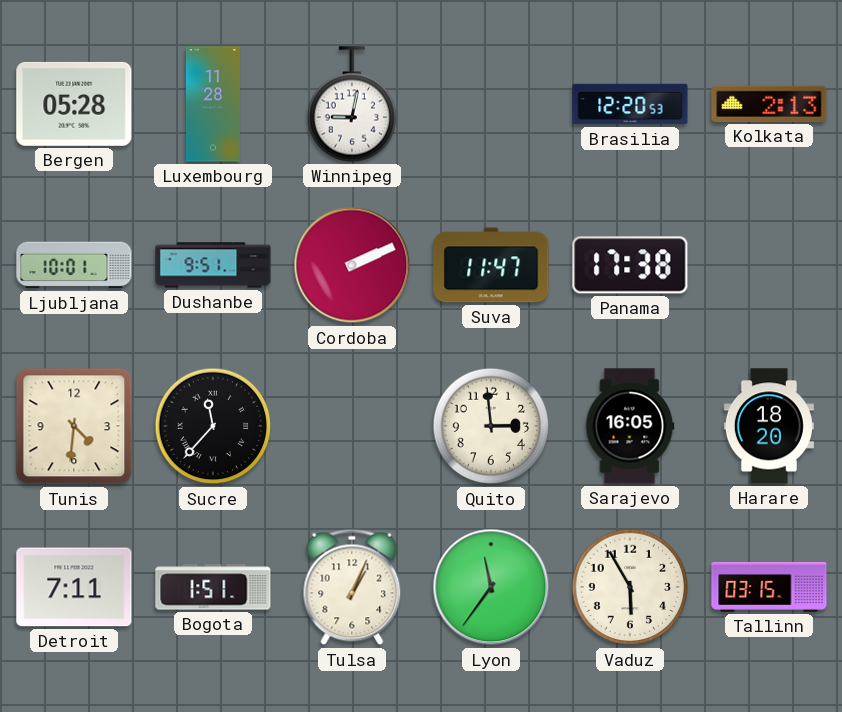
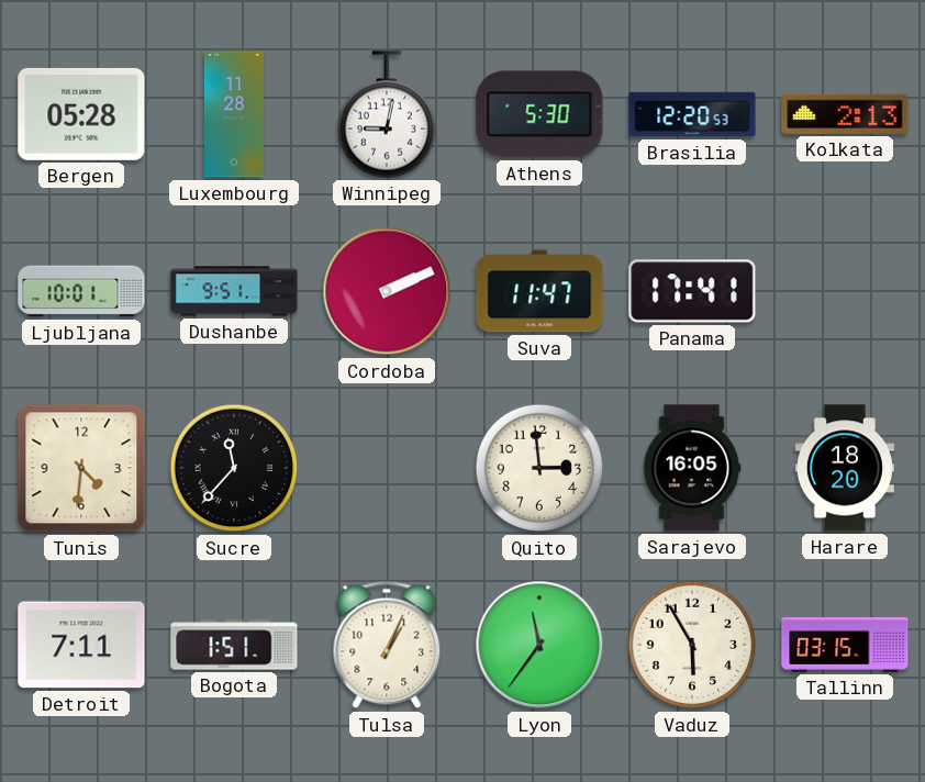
Athens: none -> 5:30
Panama: 17:38 -> 17:41
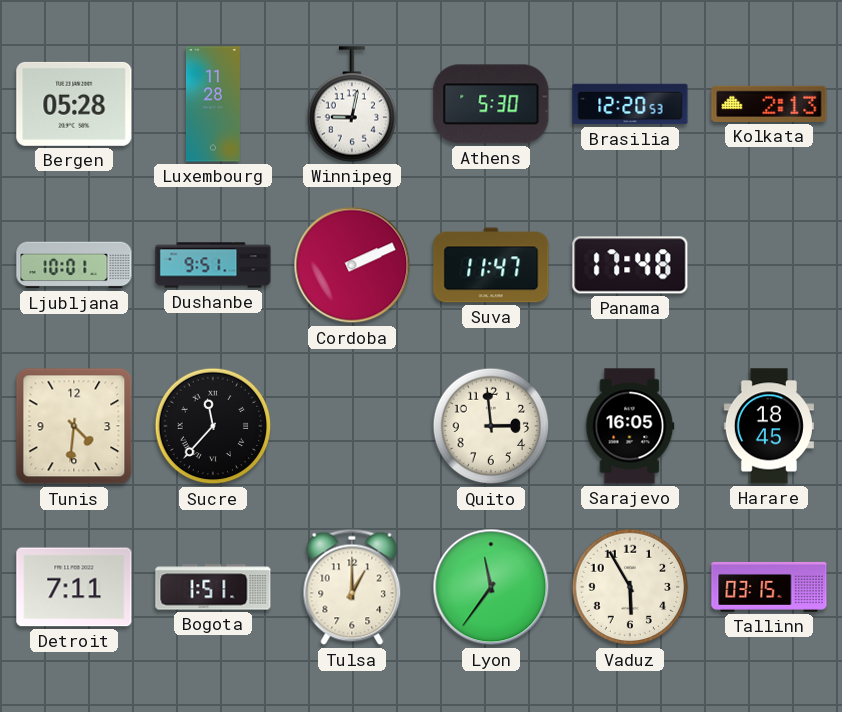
Panama: 17:41 -> 17:48
Harare: 18:20 -> 18:45
Tulsa: 1:04 -> 1:00
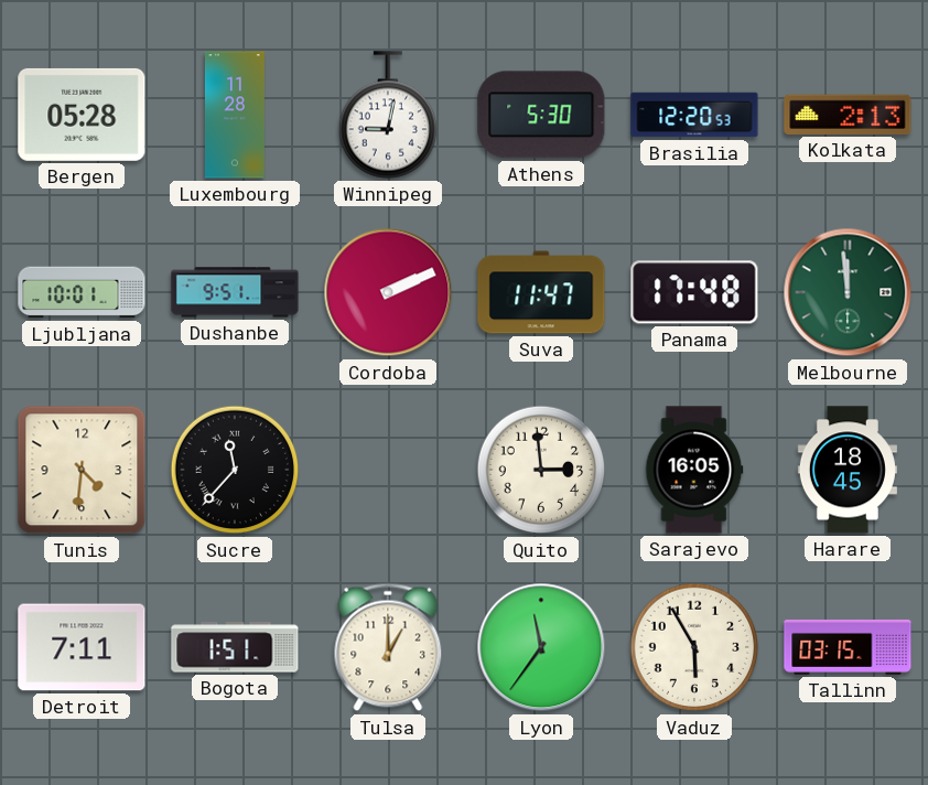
Melbourne: none -> 11:59
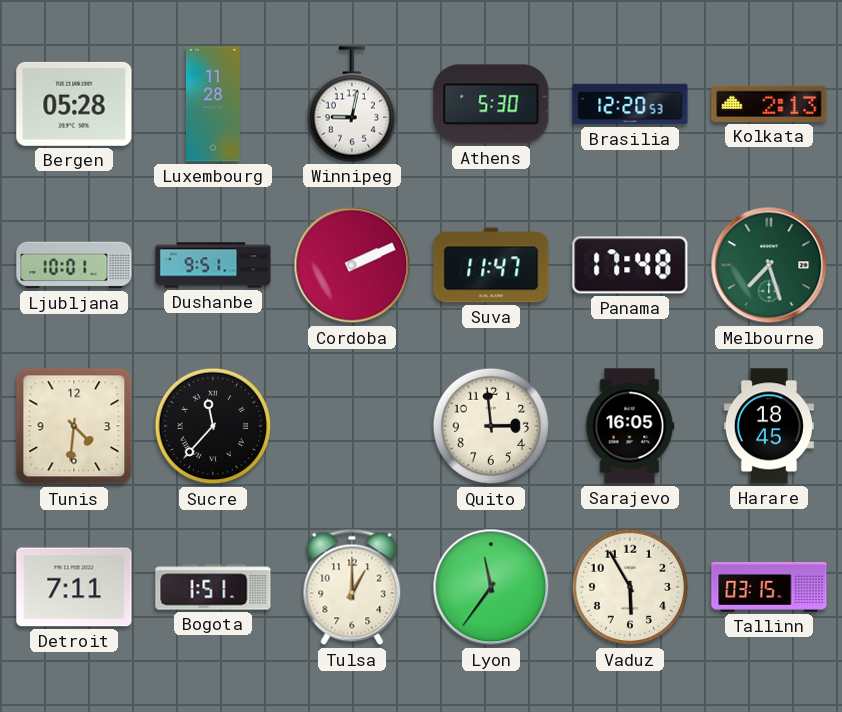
Melbourne: 11:59 -> 7:27
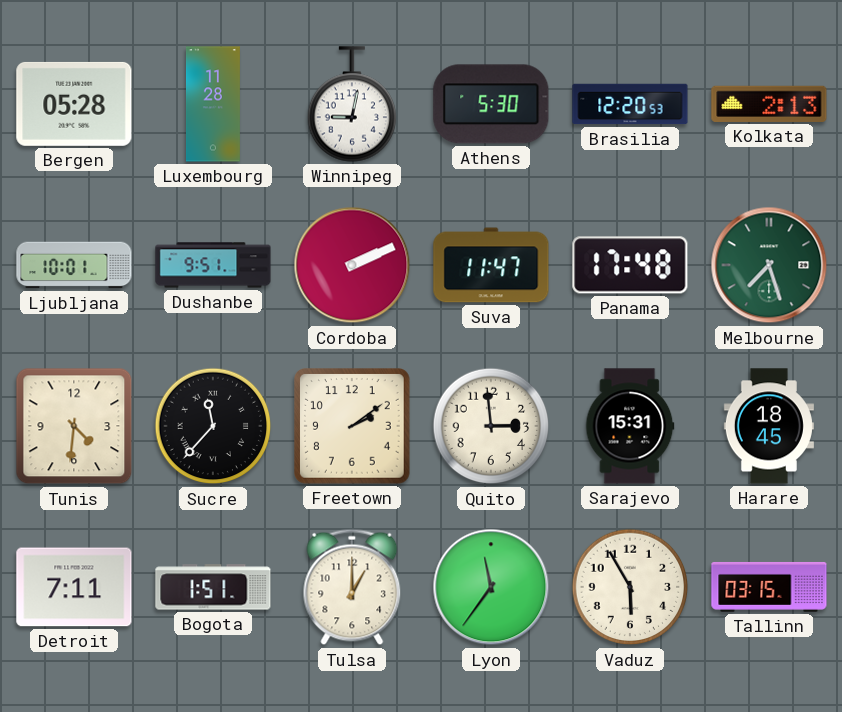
Freetown: none -> 2:09
Sarajevo: 16:05 -> 15:31
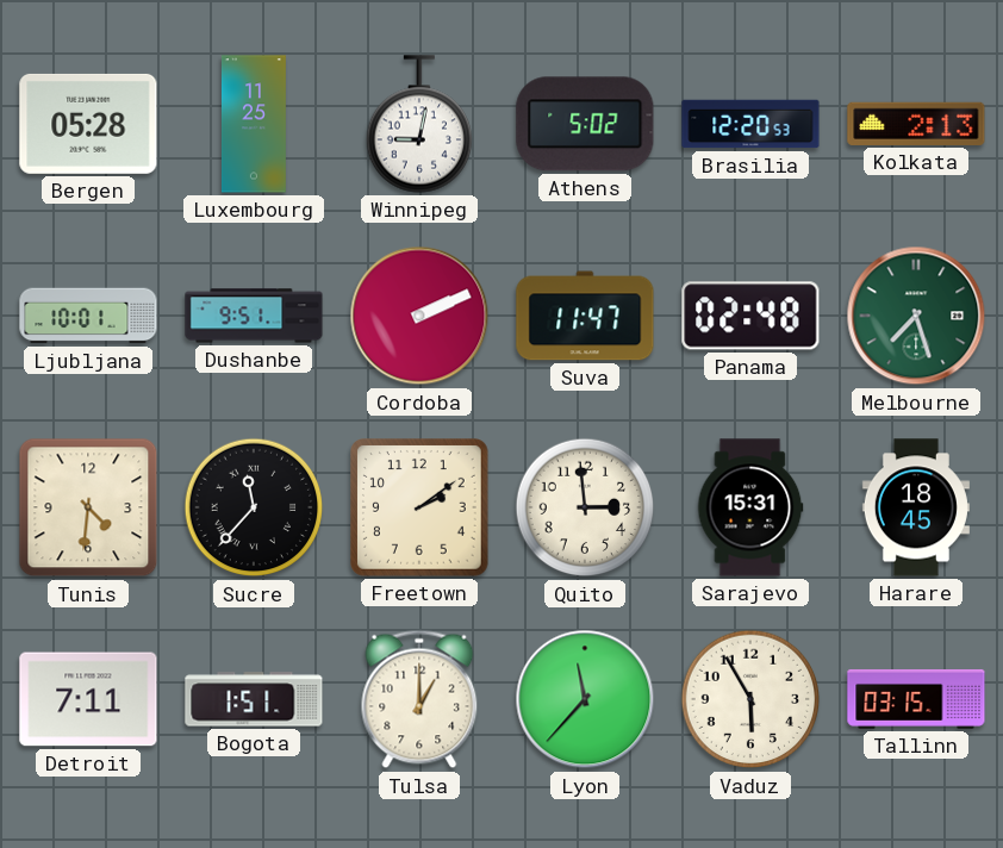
Luxembourg: 11:28 -> 11:25
Athens: 5:30 -> 5:02
Panama: 17:48 -> 02:48
Lyon: 11:36 -> 11:37
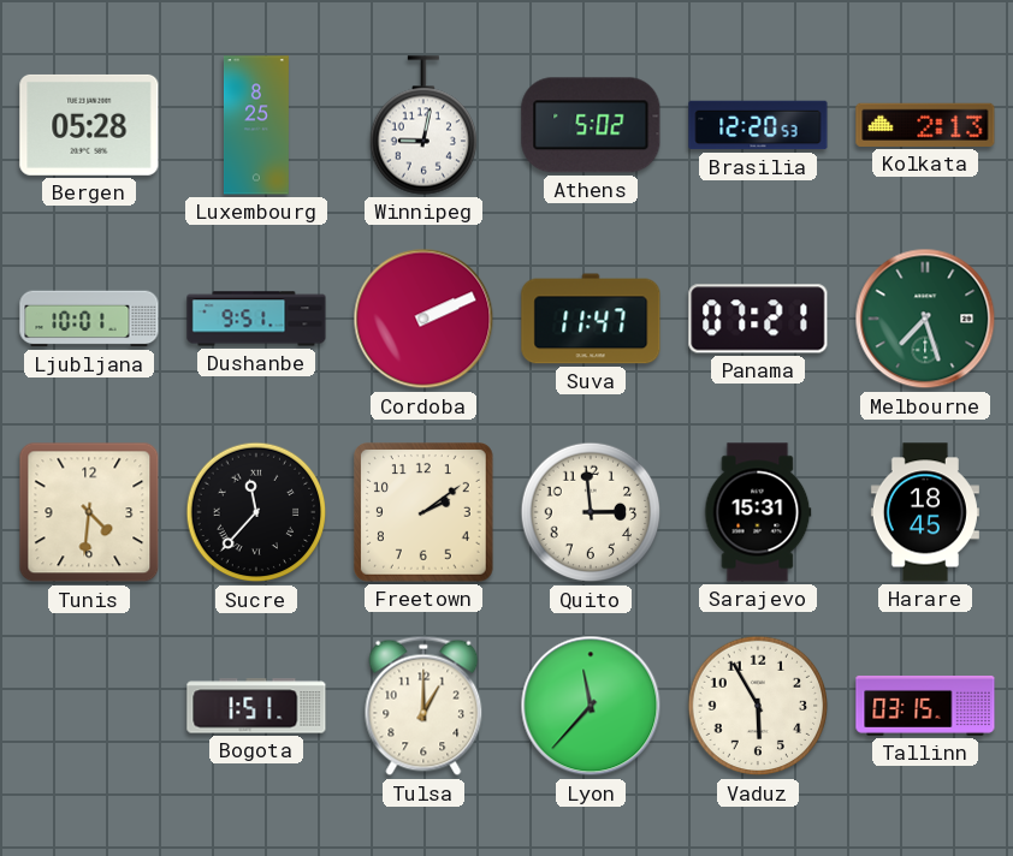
Luxembourg: 11:25 -> 8:25
Panama: 02:48 -> 07:21
Detroit: 7:11 -> none
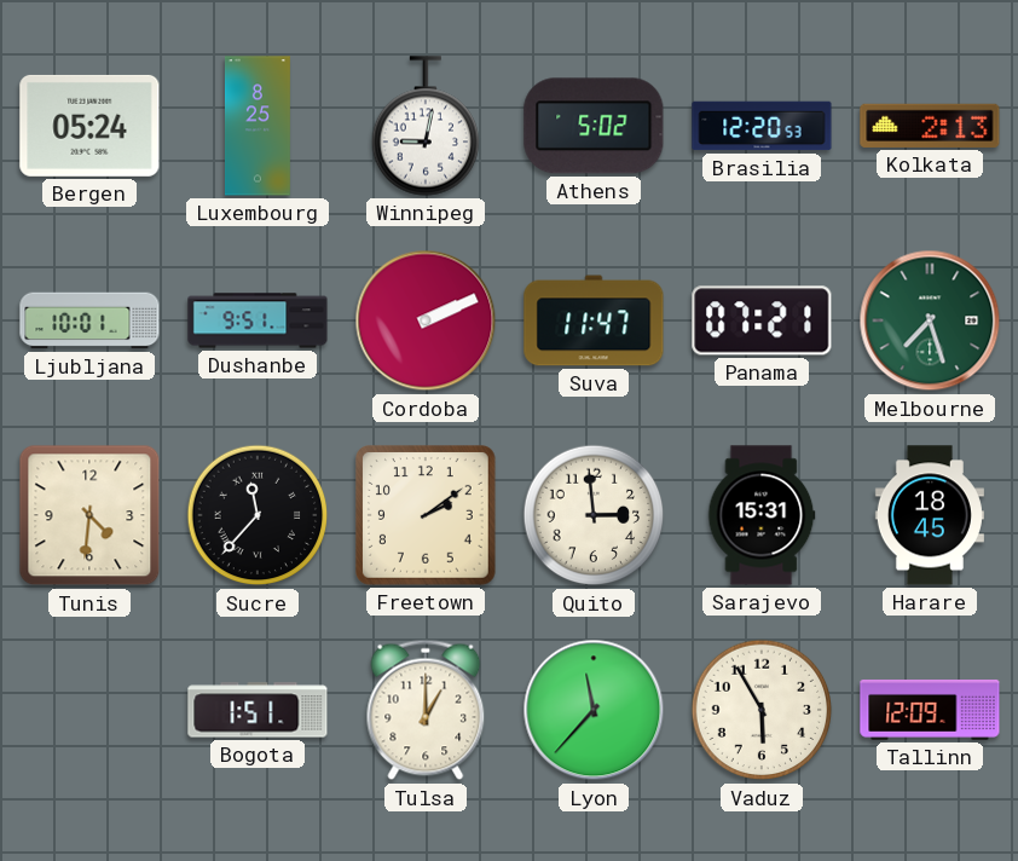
Bergen: 05:28 -> 05:24
Tallinn: 03:15 -> 12:09
